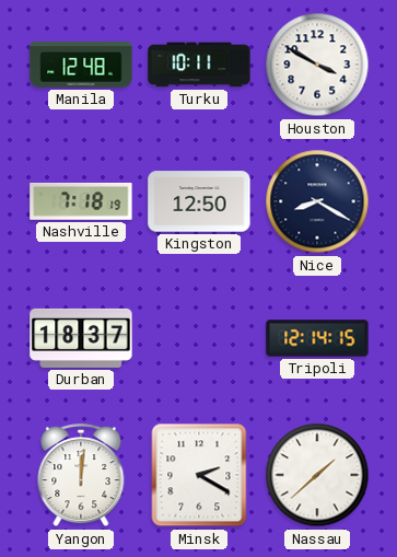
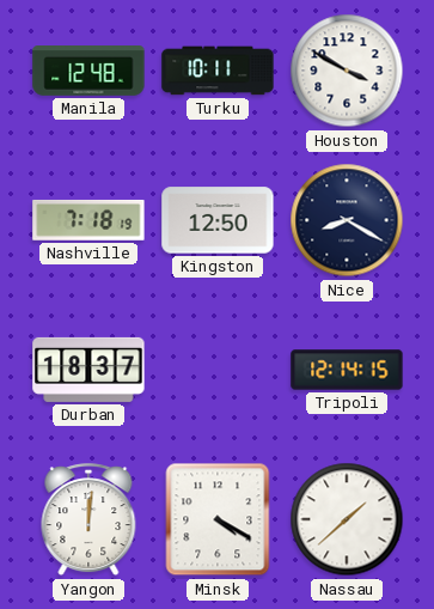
Minsk: 2:20 -> 4:20
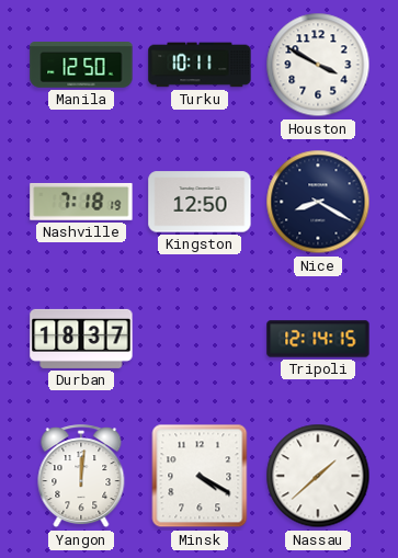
Manila: 12:48 -> 12:50
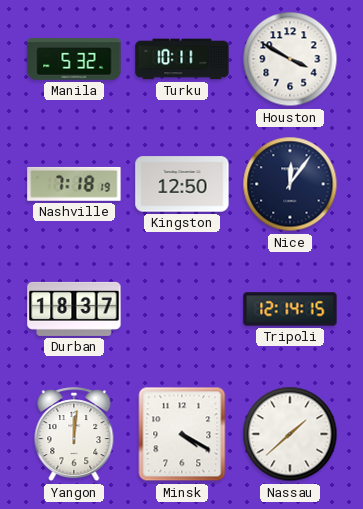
Manila: 12:50 -> 5:32
Nice: 8:20 -> 12:06
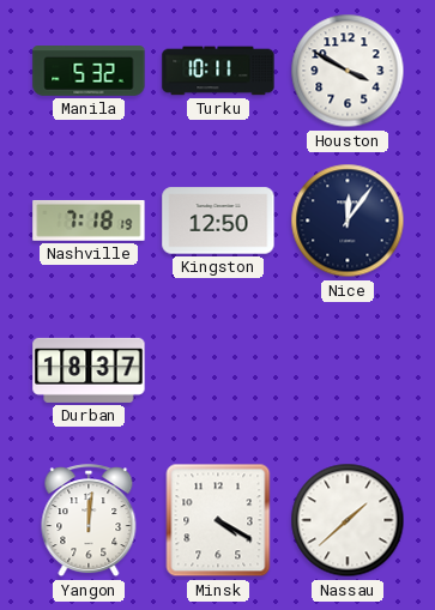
Tripoli: 12:14 -> none
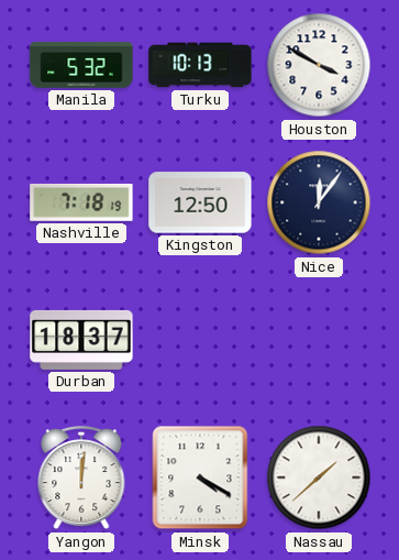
Turku: 10:11 -> 10:13
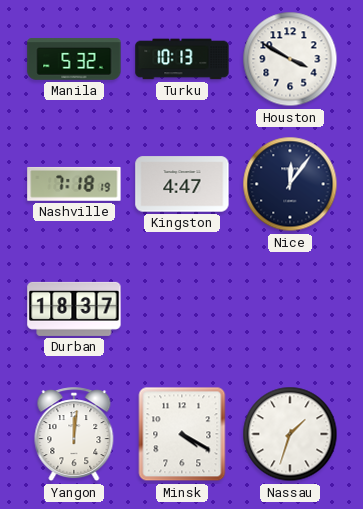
Kingston: 12:50 -> 4:47
Nassau: 1:38 -> 1:33
